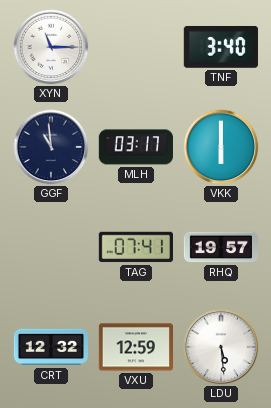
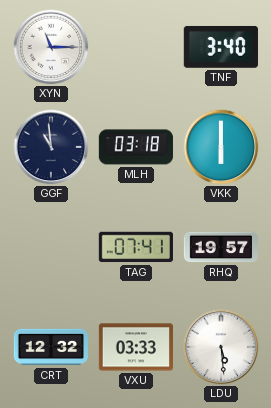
MLH: 03:17 -> 03:18
VXU: 12:59 -> 03:33
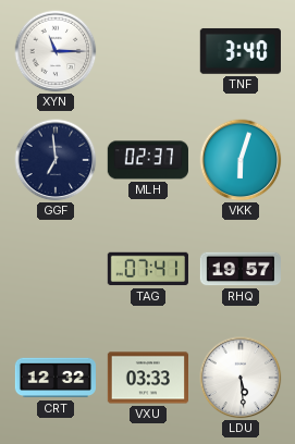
GGF: 10:59 -> 6:59
MLH: 03:18 -> 02:37
VKK: 6:00 -> 6:03
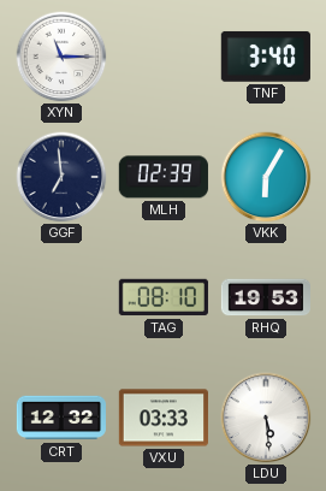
MLH: 02:37 -> 02:39
VKK: 6:03 -> 6:05
TAG: 07:41 -> 08:10
RHQ: 19:57 -> 19:53
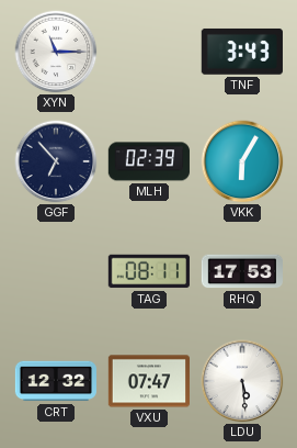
TNF: 3:40 -> 3:43
GGF: 6:59 -> 6:53
TAG: 08:10 -> 08:11
RHQ: 19:53 -> 17:53
VXU: 03:33 -> 07:47
